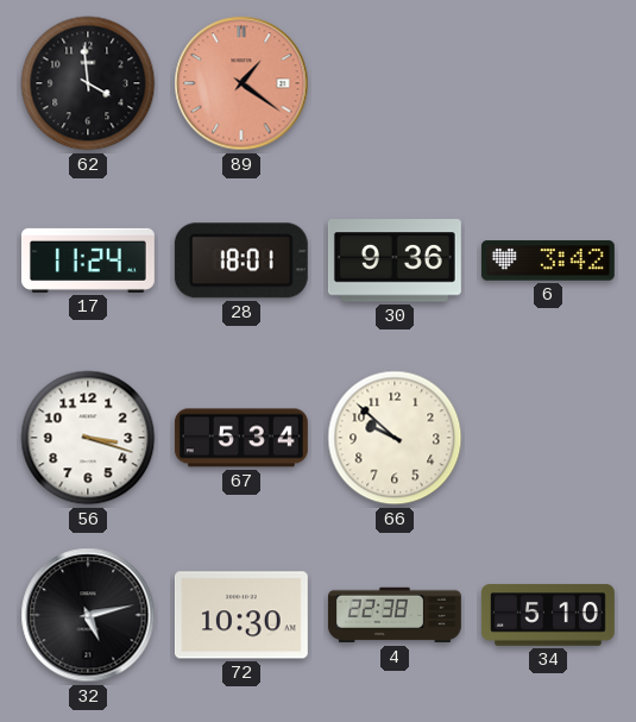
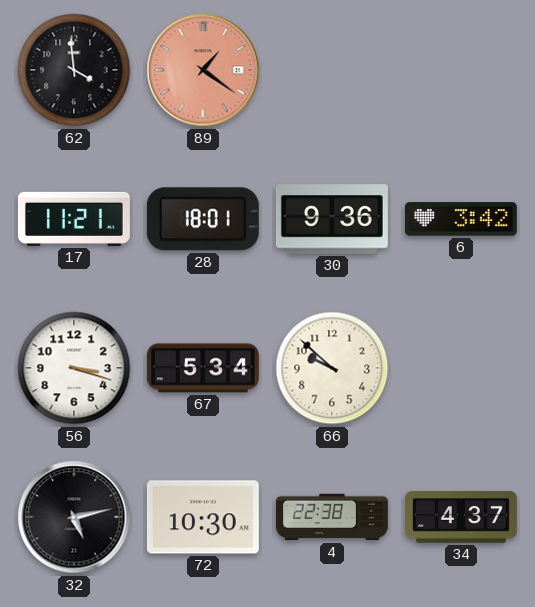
17: 11:24 -> 11:21
34: 5:10 -> 4:37
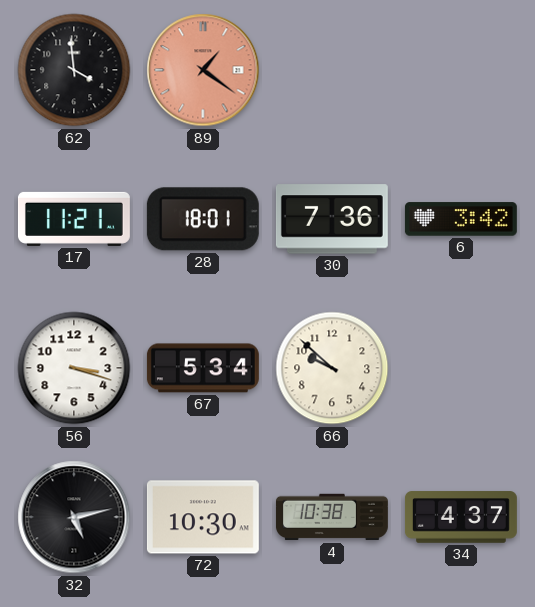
30: 9:36 -> 7:36
4: 22:38 -> 10:38
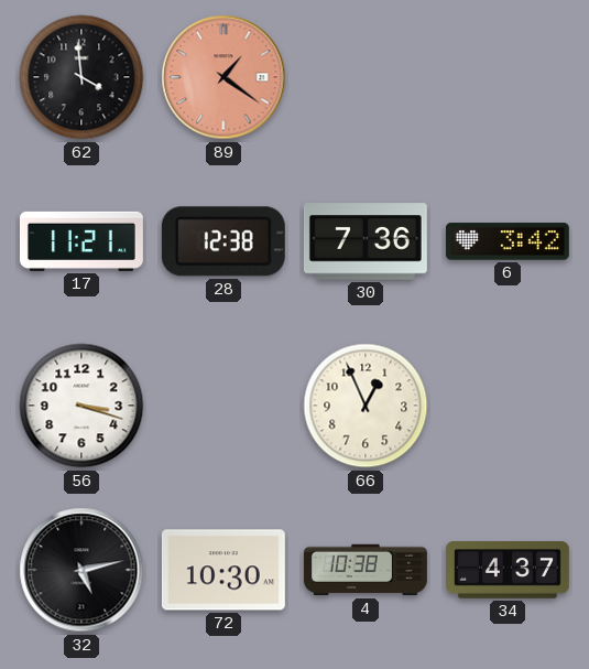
28: 18:01 -> 12:38
67: 5:34 -> none
66: 9:52 -> 12:56
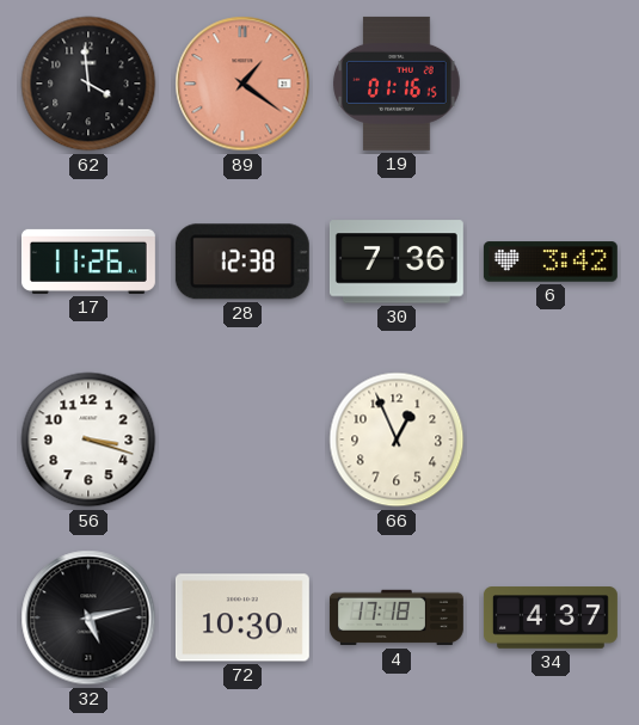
19: none -> 01:16
17: 11:21 -> 11:26
4: 10:38 -> 17:18
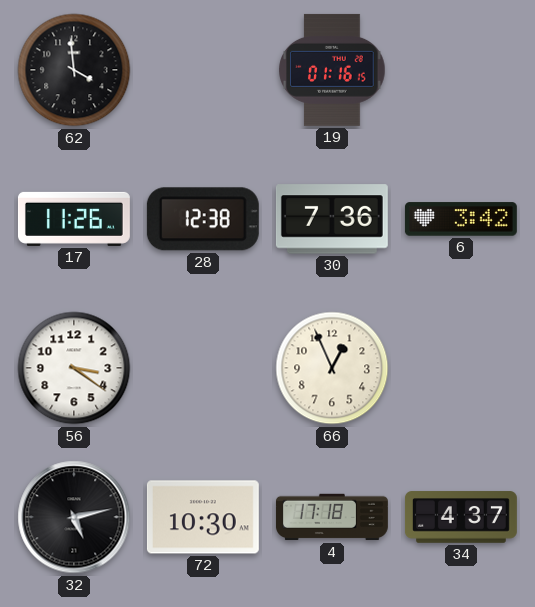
89: 1:21 -> none
56: 3:18 -> 3:21
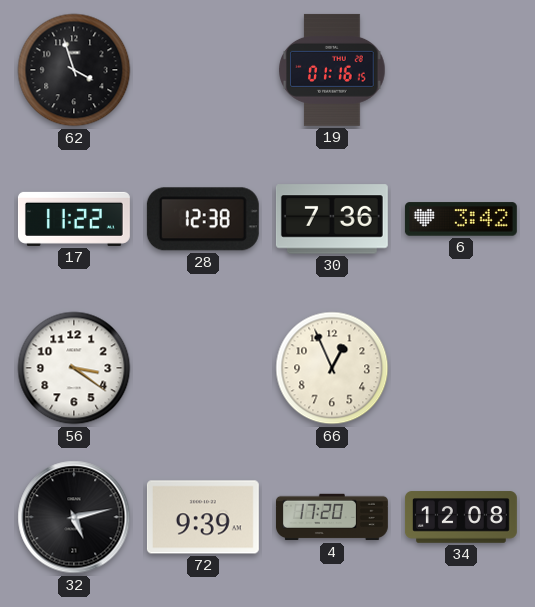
62: 3:59 -> 3:57
17: 11:26 -> 11:22
72: 10:30 -> 9:39
4: 17:18 -> 17:20
34: 4:37 -> 12:08
